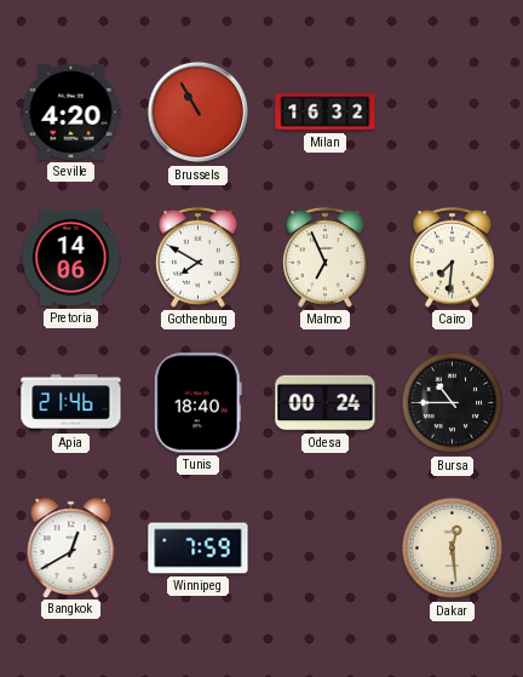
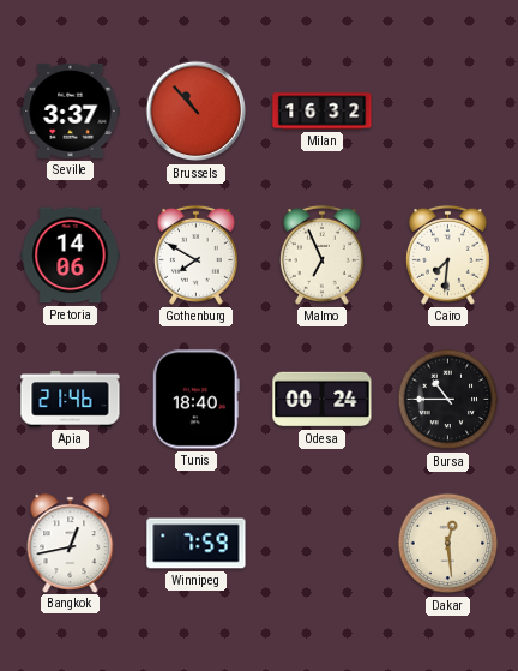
Seville: 4:20 -> 3:37
Brussels: 10:55 -> 10:53
Bangkok: 12:40 -> 12:43
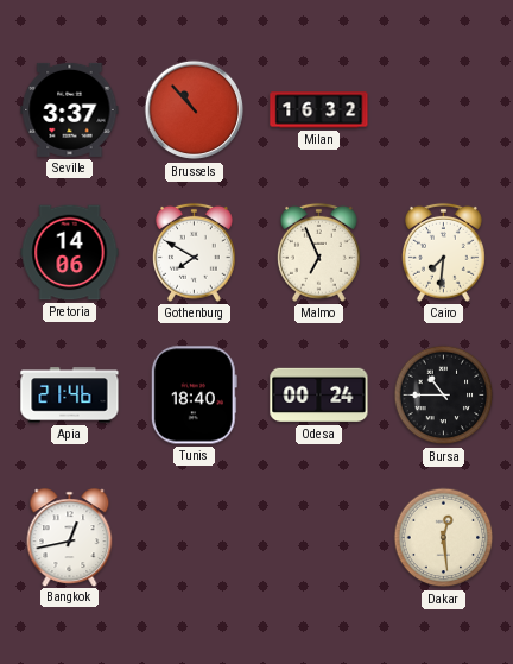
Winnipeg: 7:59 -> none
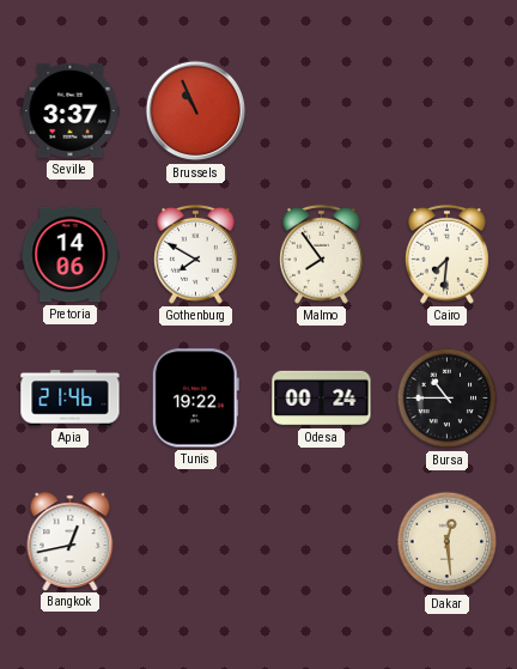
Brussels: 10:53 -> 10:56
Milan: 16:32 -> none
Malmo: 6:56 -> 7:54
Tunis: 18:40 -> 19:22
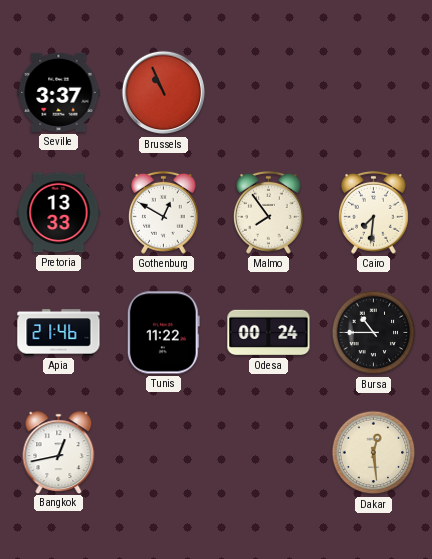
Pretoria: 14:06 -> 13:33
Gothenburg: 7:50 -> 12:50
Tunis: 19:22 -> 11:22
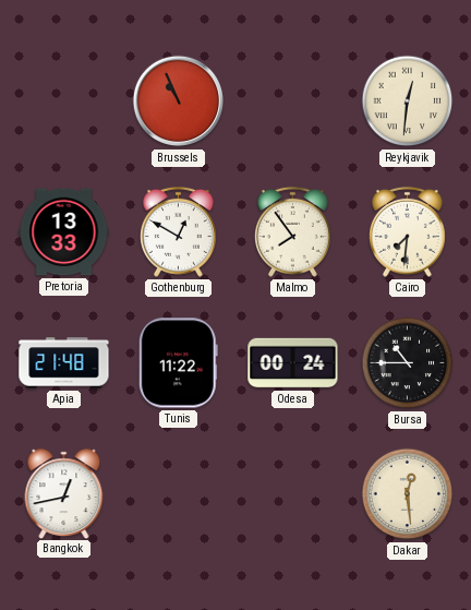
Seville: 3:37 -> none
Reykjavik: none -> 12:31
Apia: 21:46 -> 21:48
